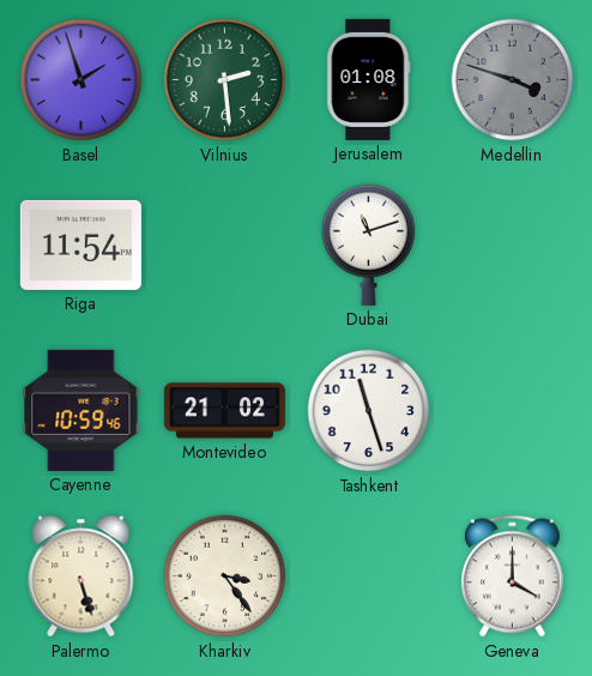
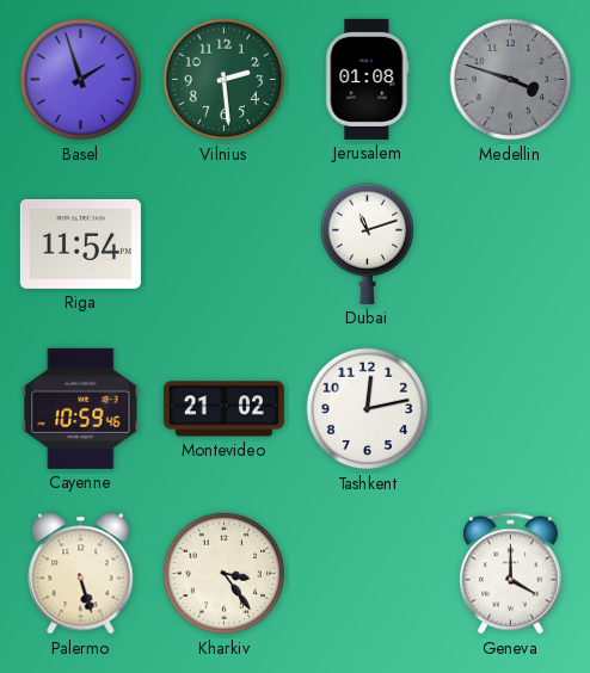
Tashkent: 11:27 -> 12:13
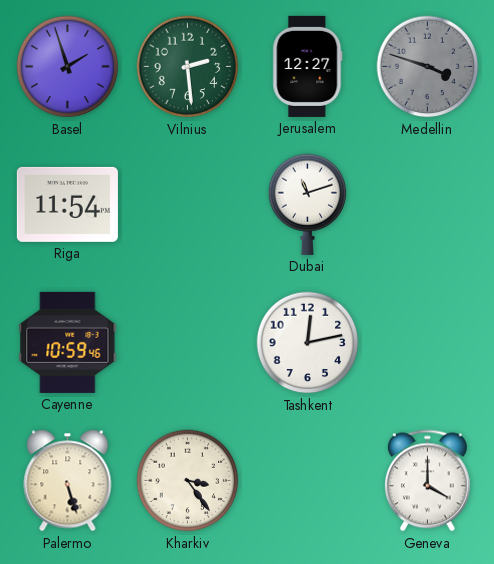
Jerusalem: 01:08 -> 12:27
Montevideo: 21:02 -> none
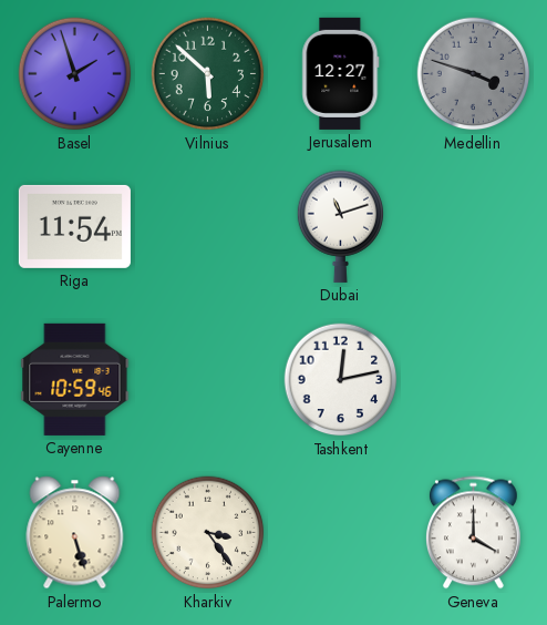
Vilnius: 2:29 -> 5:52
